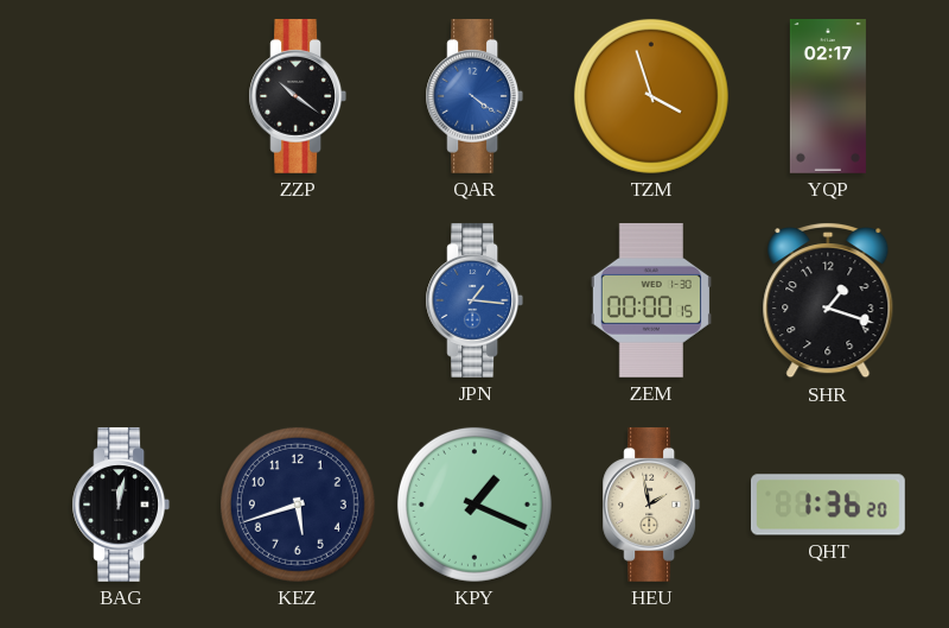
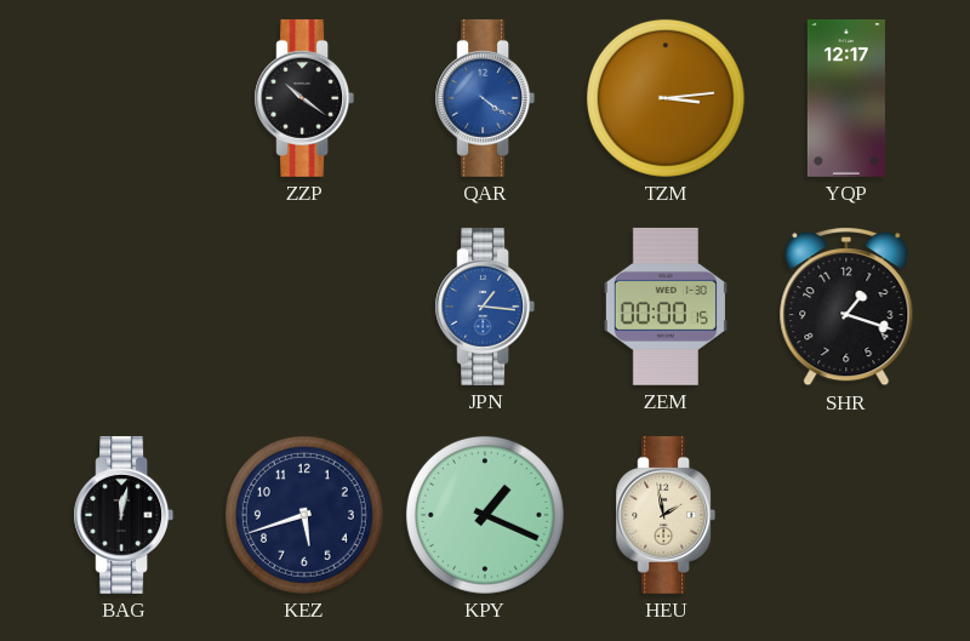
TZM: 3:57 -> 3:14
YQP: 02:17 -> 12:17
QHT: 1:36 -> none
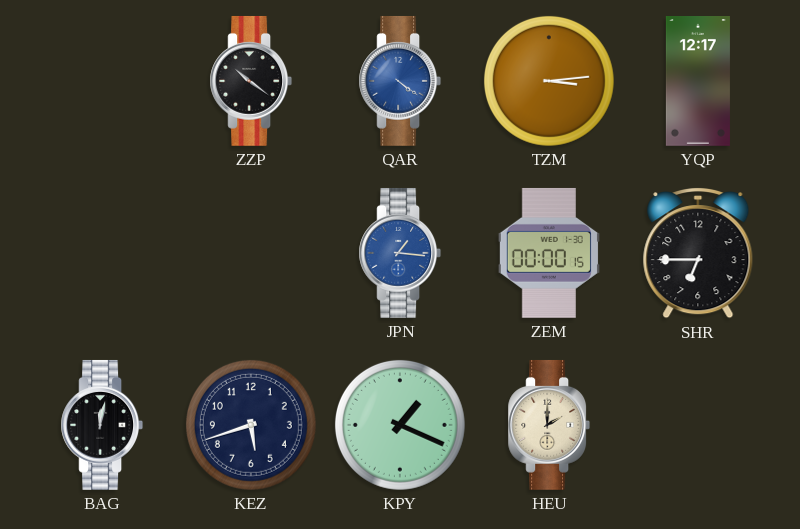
SHR: 1:18 -> 6:45
HEU: 1:58 -> 2:00
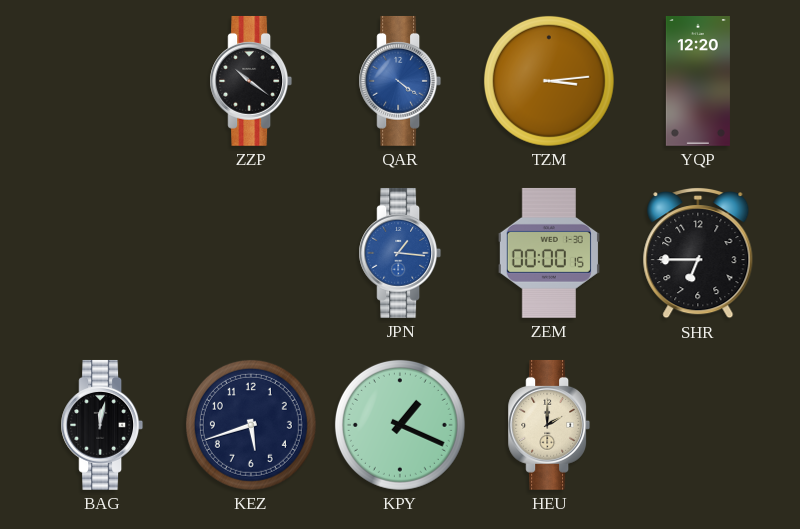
YQP: 12:17 -> 12:20
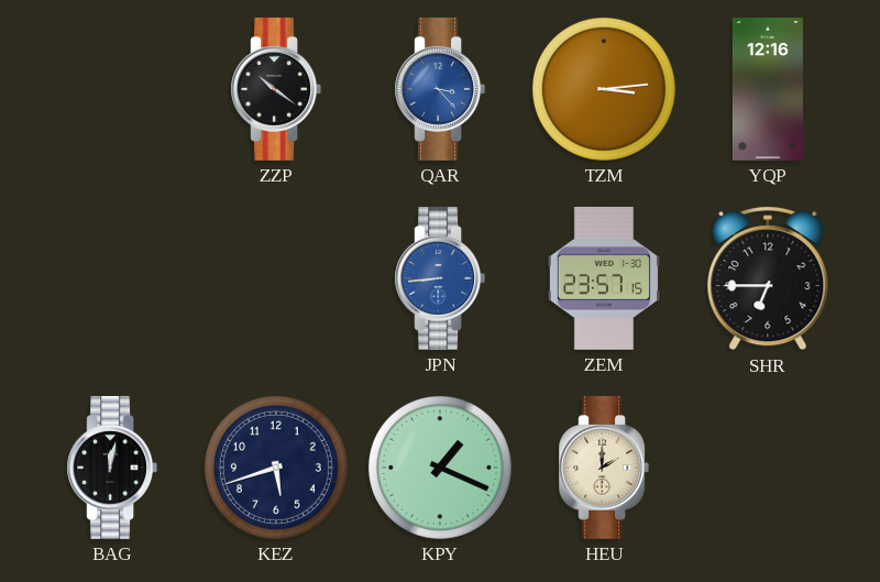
QAR: 4:21 -> 3:23
YQP: 12:20 -> 12:16
JPN: 1:16 -> 8:44
ZEM: 00:00 -> 23:57
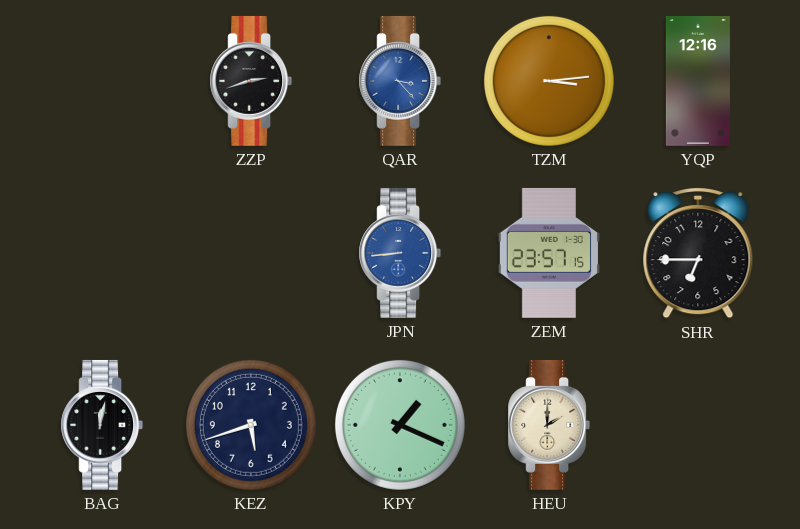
ZZP: 10:21 -> 2:42
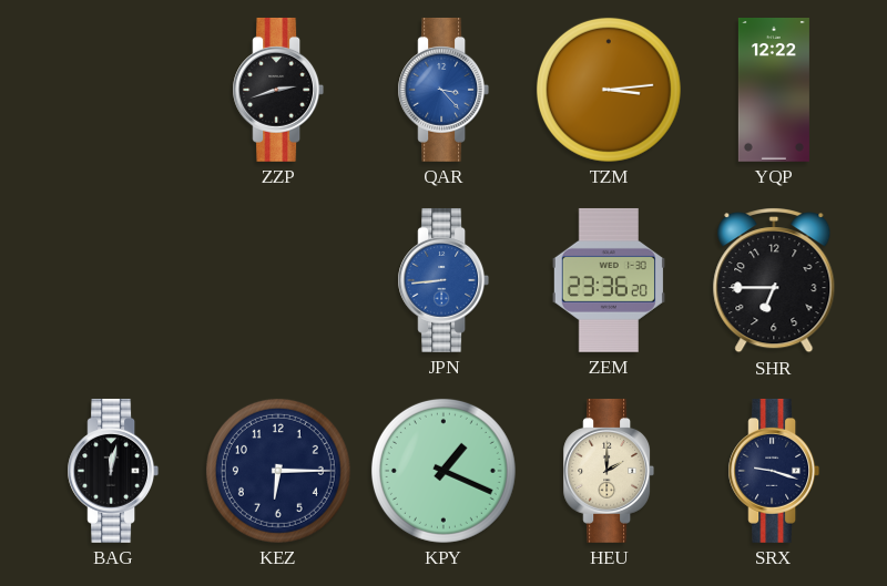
YQP: 12:16 -> 12:22
ZEM: 23:57 -> 23:36
KEZ: 5:42 -> 6:15
SRX: none -> 9:18
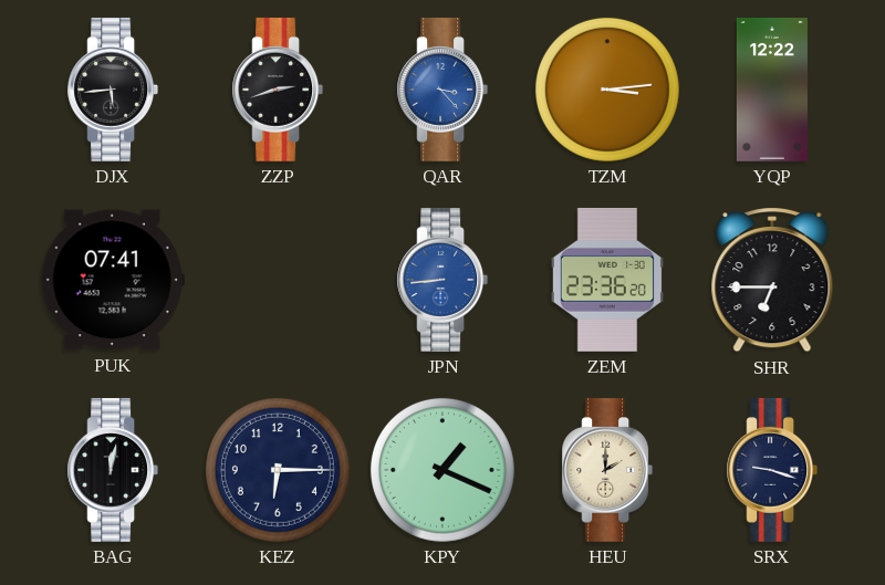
DJX: none -> 5:44
PUK: none -> 07:41
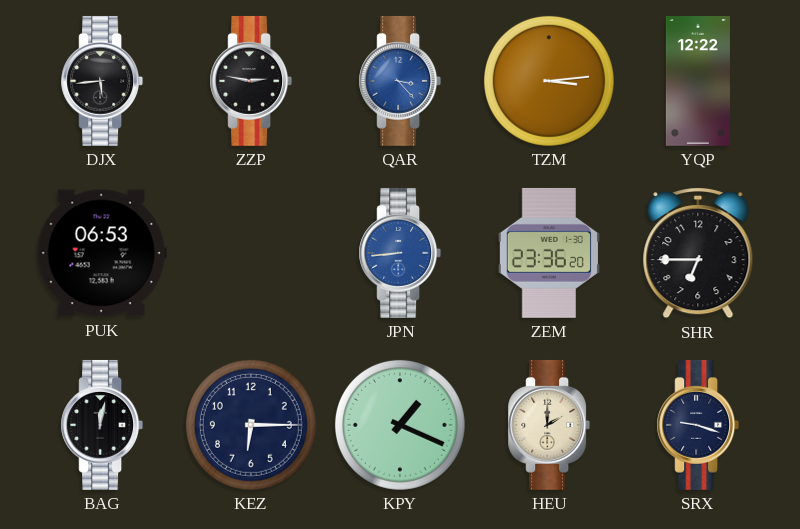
ZZP: 2:42 -> 2:47
PUK: 07:41 -> 06:53
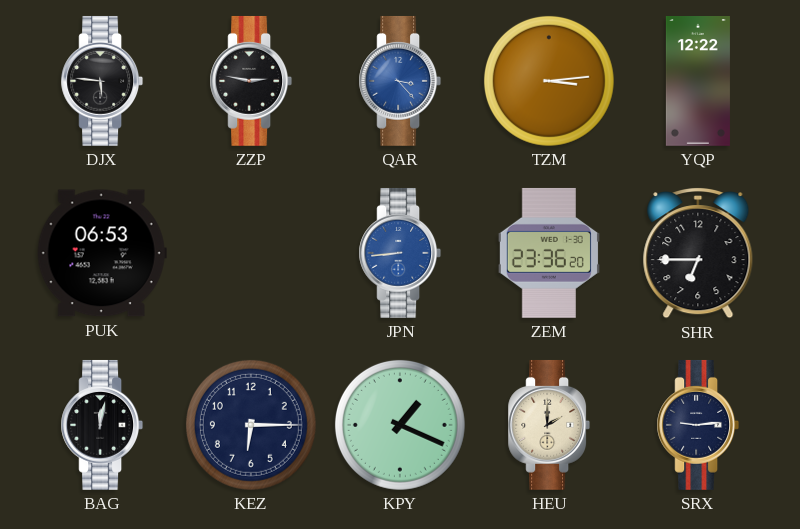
DJX: 5:44 -> 5:46
SRX: 9:18 -> 9:14
